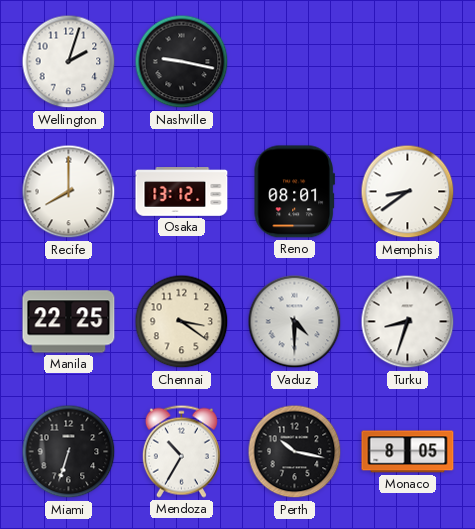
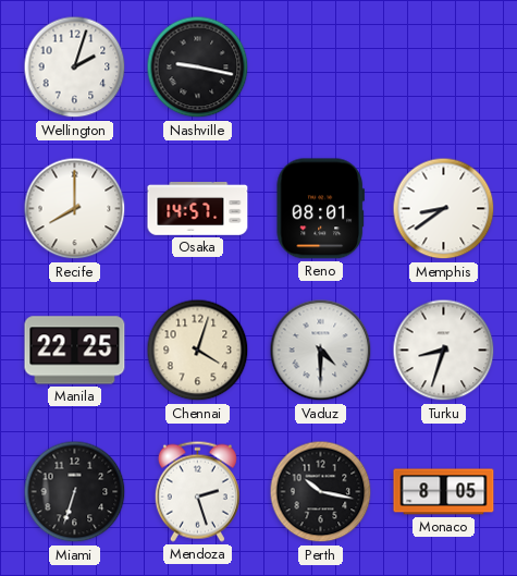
Osaka: 13:12 -> 14:57
Chennai: 3:21 -> 4:03
Mendoza: 10:35 -> 2:27
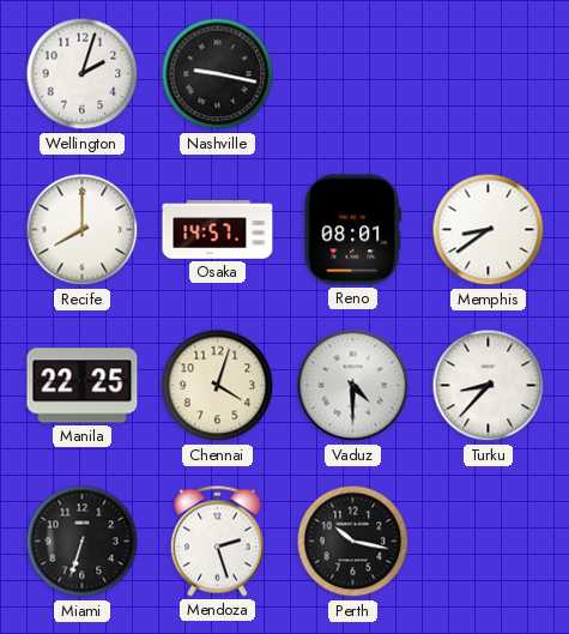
Turku: 8:33 -> 8:37
Monaco: 8:05 -> none
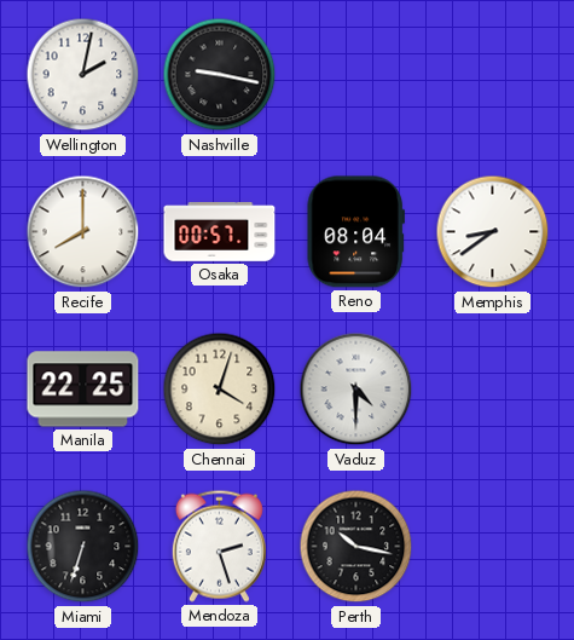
Wellington: 2:03 -> 2:02
Osaka: 14:57 -> 00:57
Reno: 08:01 -> 08:04
Turku: 8:37 -> none
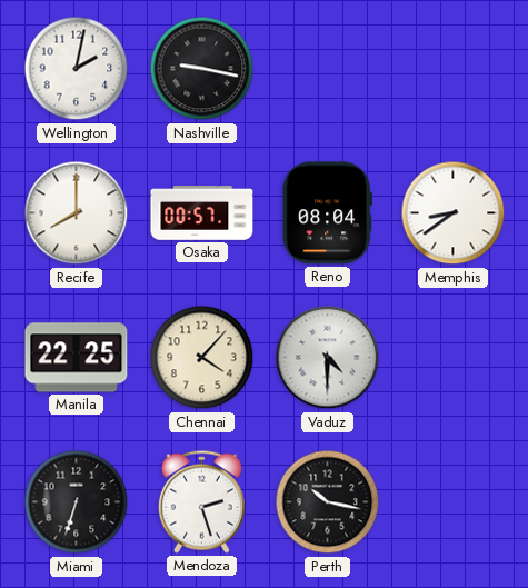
Chennai: 4:03 -> 4:07
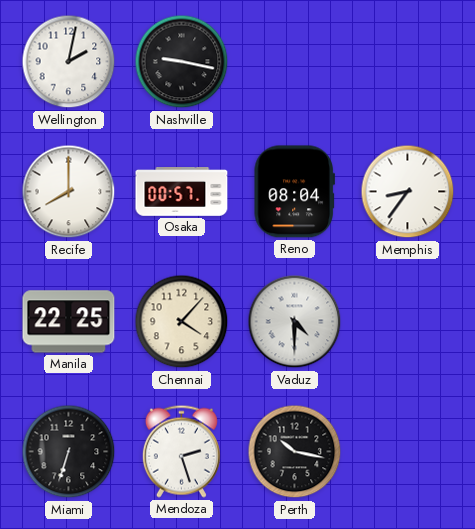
Memphis: 8:39 -> 8:36
